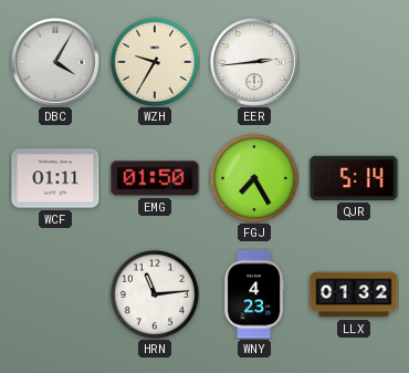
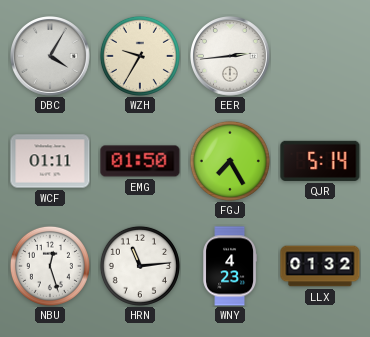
NBU: none -> 12:27
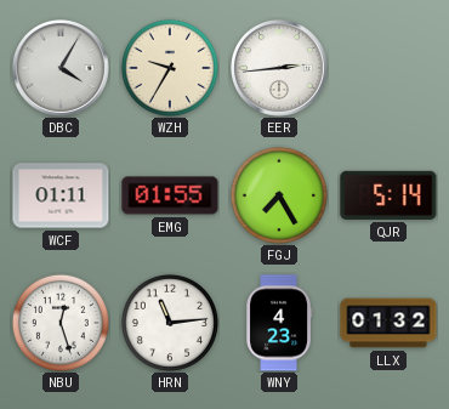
EMG: 01:50 -> 01:55
